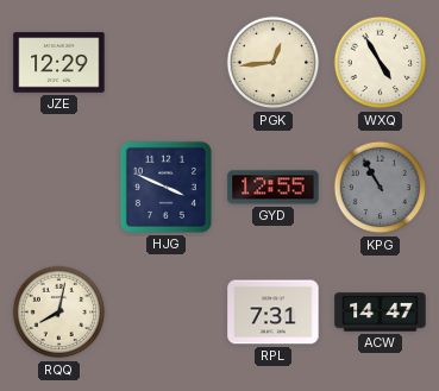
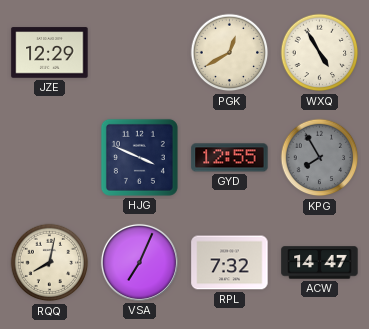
PGK: 12:44 -> 12:40
KPG: 10:55 -> 7:55
VSA: none -> 7:04
RPL: 7:31 -> 7:32
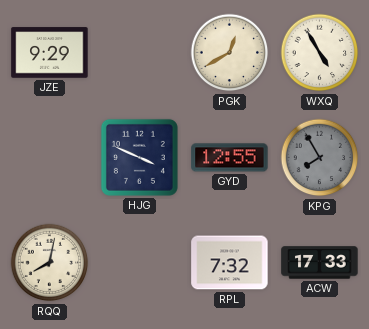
JZE: 12:29 -> 9:29
VSA: 7:04 -> none
ACW: 14:47 -> 17:33
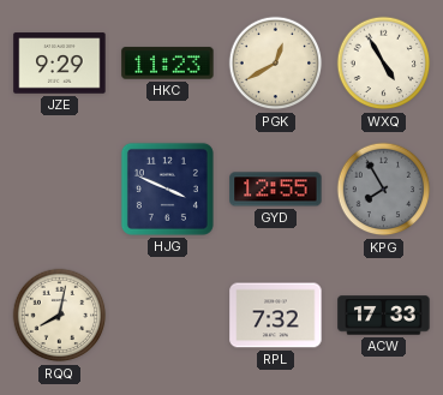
HKC: none -> 11:23
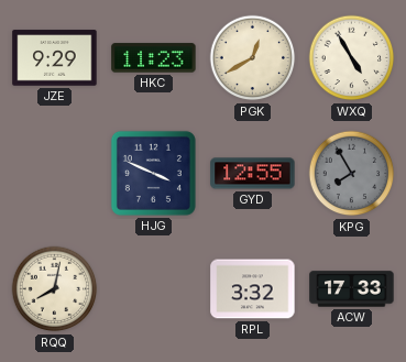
RPL: 7:32 -> 3:32
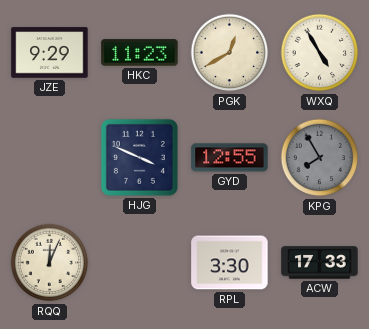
RQQ: 8:02 -> 12:04
RPL: 3:32 -> 3:30
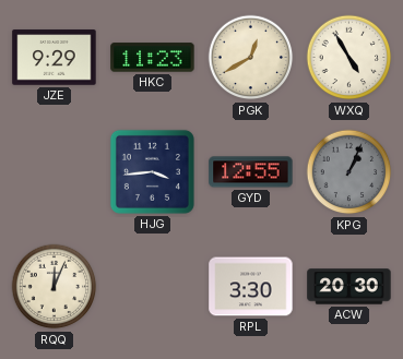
HJG: 3:49 -> 3:44
KPG: 7:55 -> 1:04
ACW: 17:33 -> 20:30
